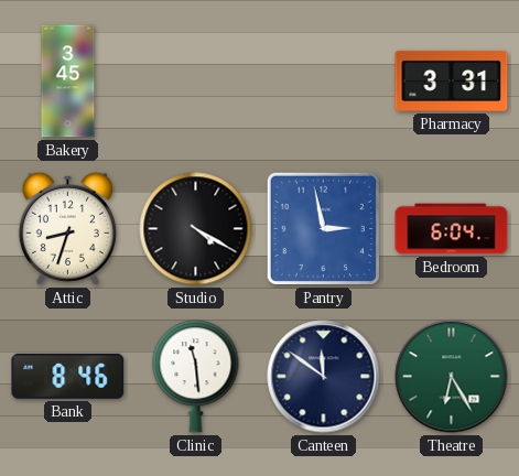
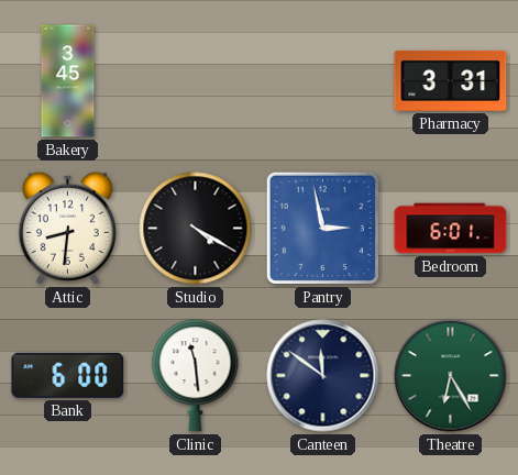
Attic: 8:33 -> 8:31
Bedroom: 6:04 -> 6:01
Bank: 8:46 -> 6:00
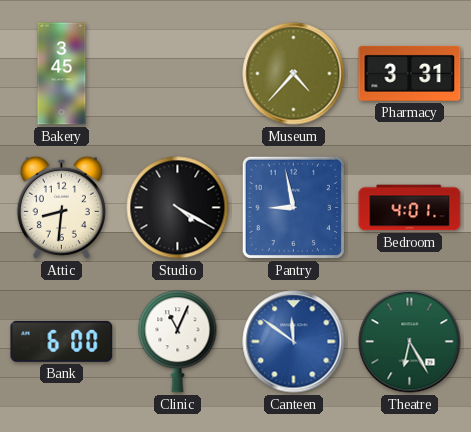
Museum: none -> 4:37
Pantry: 2:58 -> 8:58
Bedroom: 6:01 -> 4:01
Clinic: 11:29 -> 11:04
Canteen dial: navy -> blue
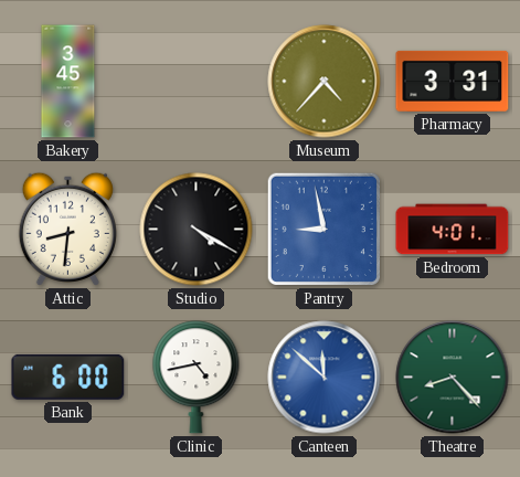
Clinic: 11:04 -> 4:43
Canteen: 11:51 -> 11:52
Theatre: 6:25 -> 8:23
